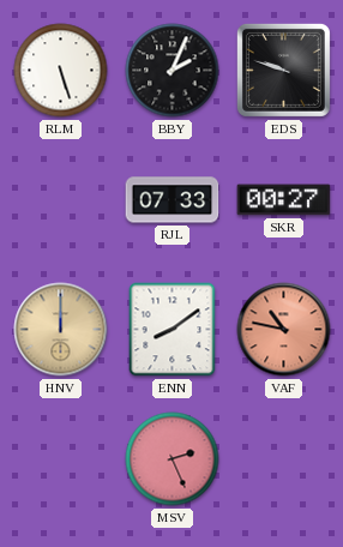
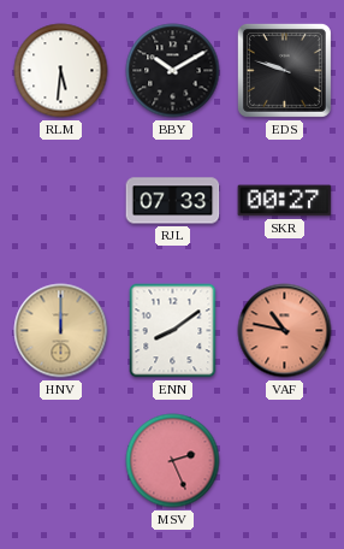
RLM: 5:27 -> 5:31
BBY: 2:04 -> 10:10
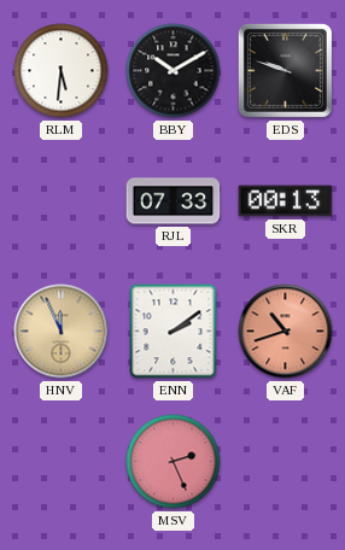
SKR: 00:27 -> 00:13
HNV: 12:00 -> 11:56
ENN: 8:09 -> 2:09
VAF: 10:47 -> 10:42
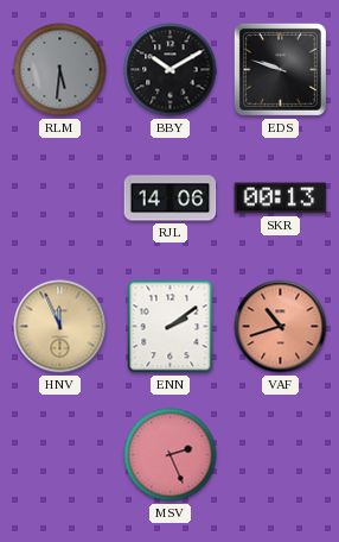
RLM dial: white -> grey
RJL: 07:33 -> 14:06
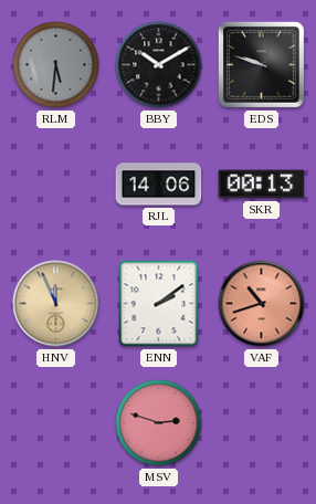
MSV: 2:26 -> 2:48
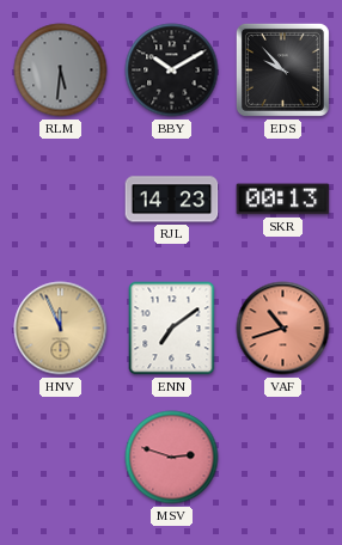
EDS: 9:48 -> 9:53
RJL: 14:06 -> 14:23
ENN: 2:09 -> 7:09
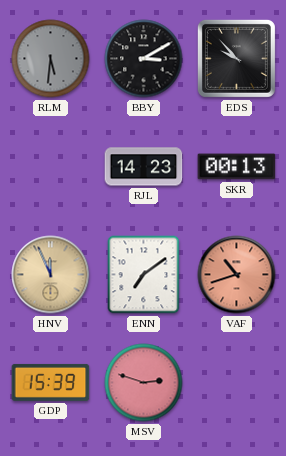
BBY: 10:10 -> 3:10
GDP: none -> 15:39
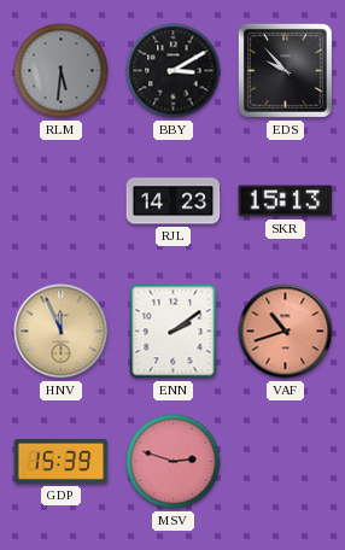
SKR: 00:13 -> 15:13
ENN: 7:09 -> 2:09
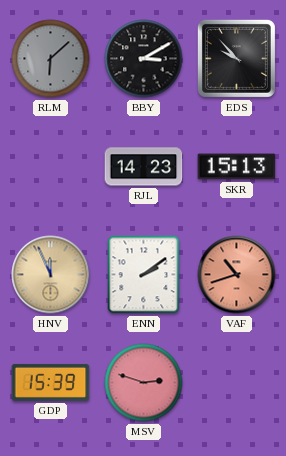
RLM: 5:31 -> 6:08
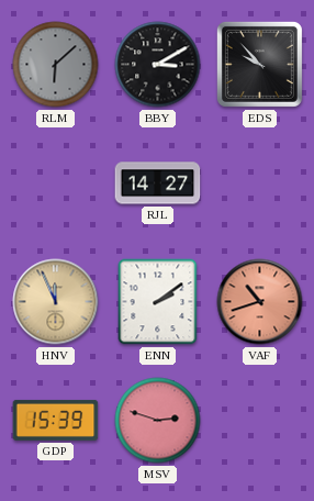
RJL: 14:23 -> 14:27
SKR: 15:13 -> none
